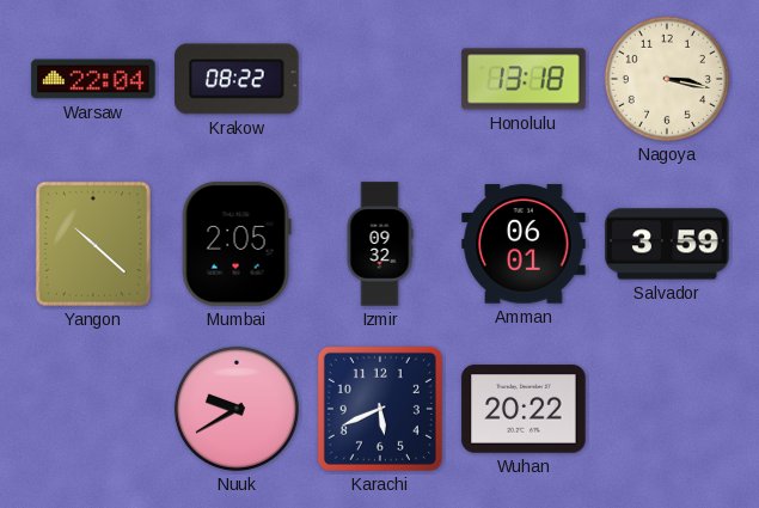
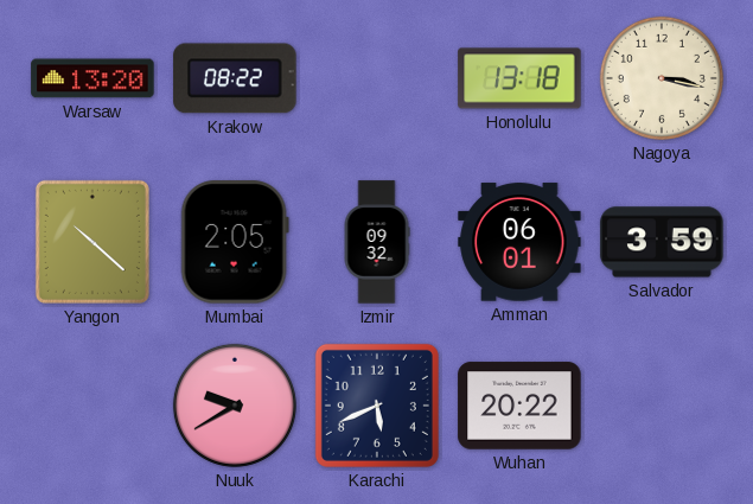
Warsaw: 22:04 -> 13:20
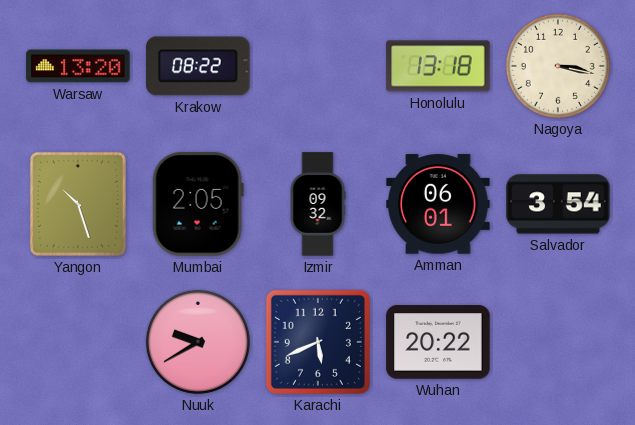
Yangon: 10:22 -> 10:27
Salvador: 3:59 -> 3:54
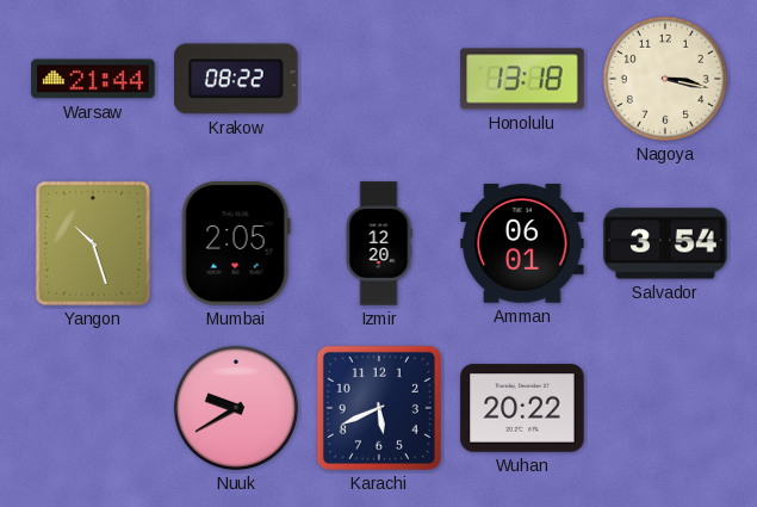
Warsaw: 13:20 -> 21:44
Izmir: 09:32 -> 12:20
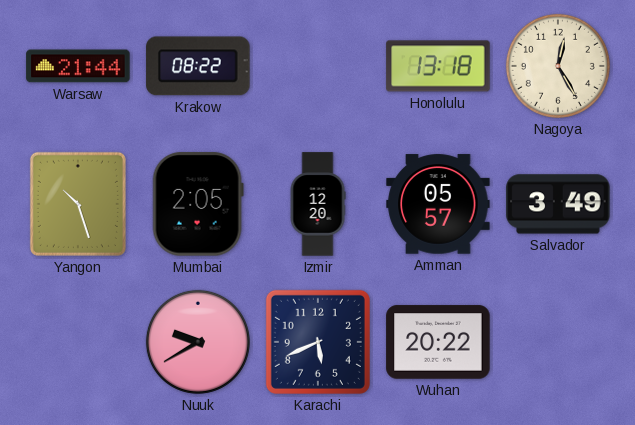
Nagoya: 3:17 -> 12:25
Amman: 06:01 -> 05:57
Salvador: 3:54 -> 3:49
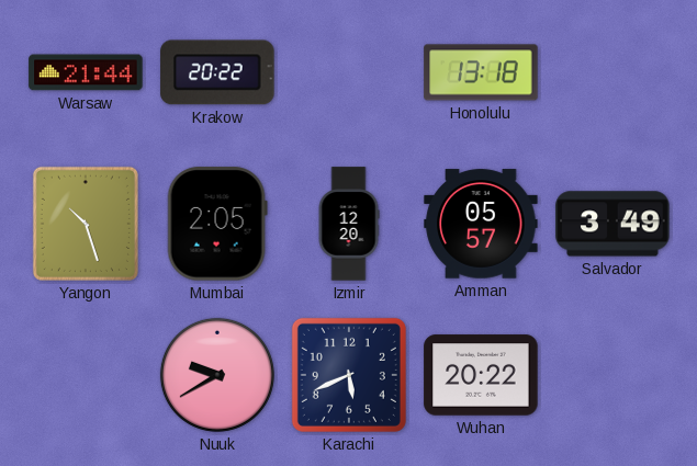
Krakow: 08:22 -> 20:22
Nagoya: 12:25 -> none
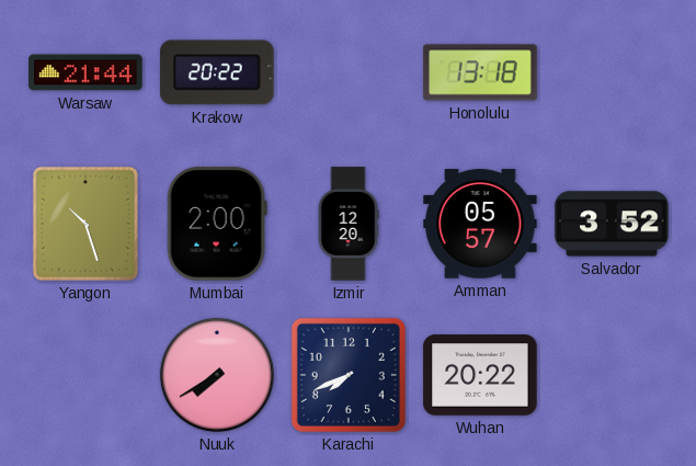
Mumbai: 2:05 -> 2:00
Salvador: 3:49 -> 3:52
Nuuk: 9:40 -> 7:40
Karachi: 5:41 -> 7:41
